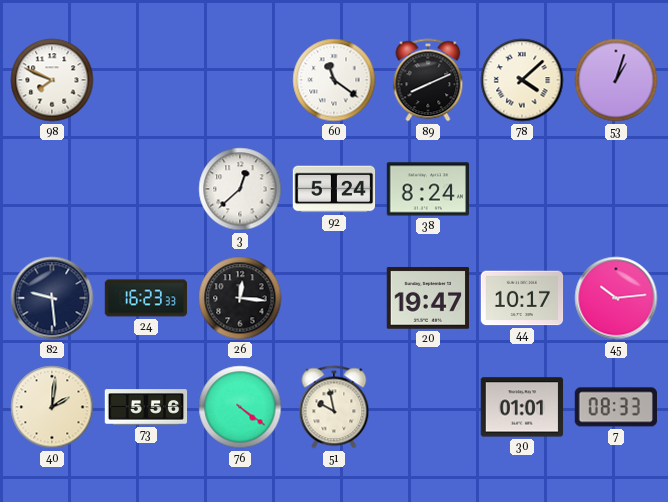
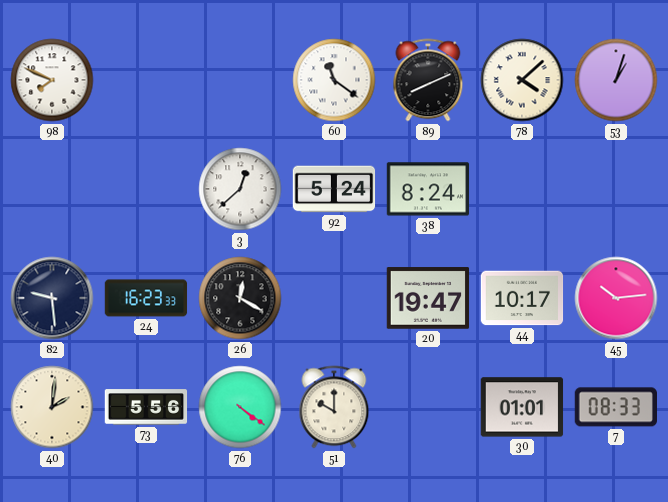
26: 12:16 -> 12:20
51: 9:58 -> 10:00
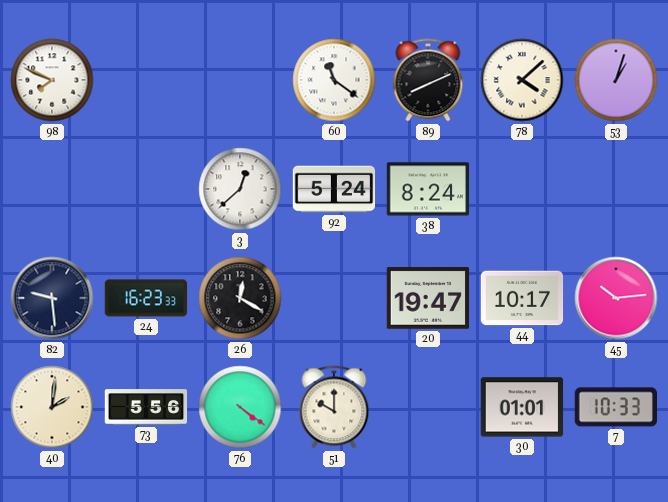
7: 08:33 -> 10:33
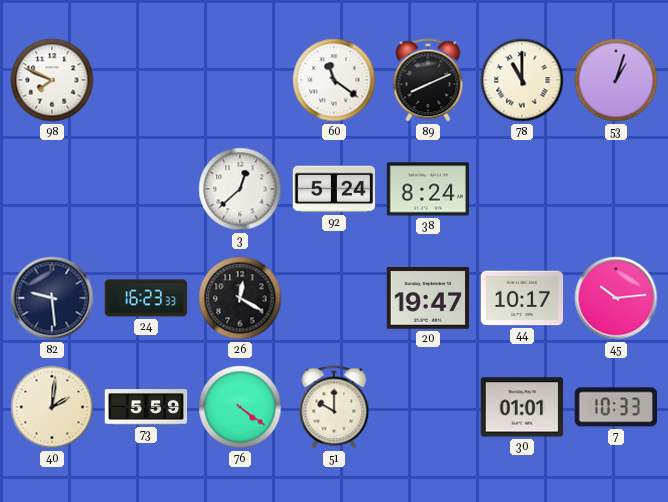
78: 4:08 -> 11:00
73: 5:56 -> 5:59
